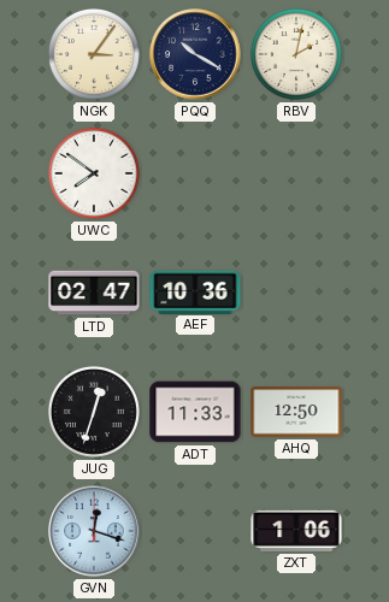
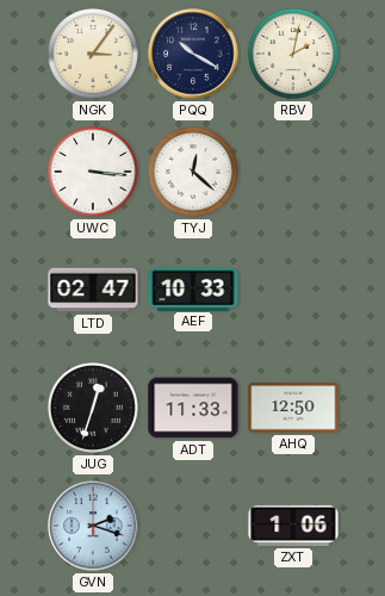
UWC: 7:51 -> 3:16
TYJ: none -> 12:22
AEF: 10:36 -> 10:33
GVN: 12:18 -> 2:18
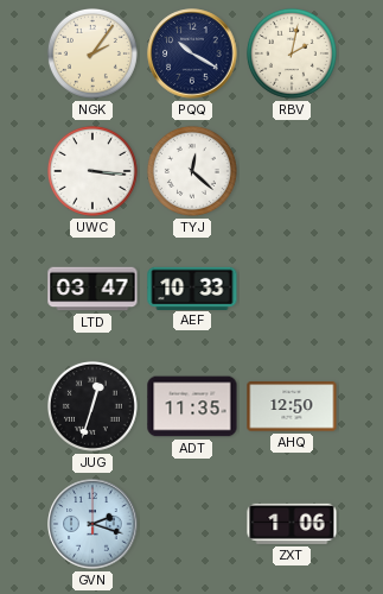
NGK: 3:06 -> 2:06
LTD: 02:47 -> 03:47
ADT: 11:33 -> 11:35
